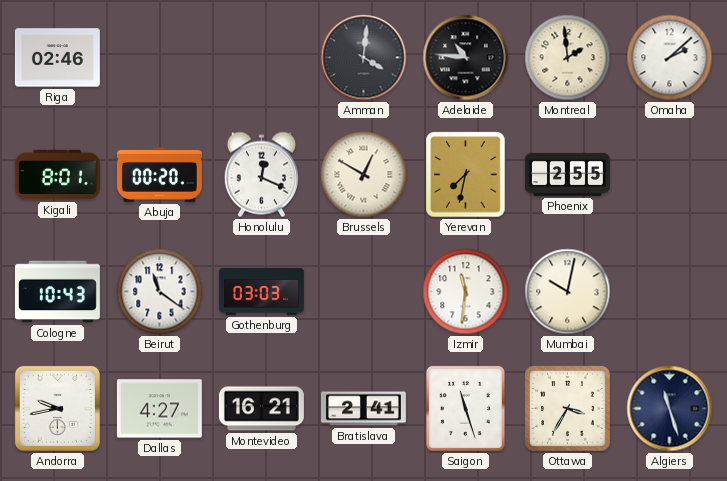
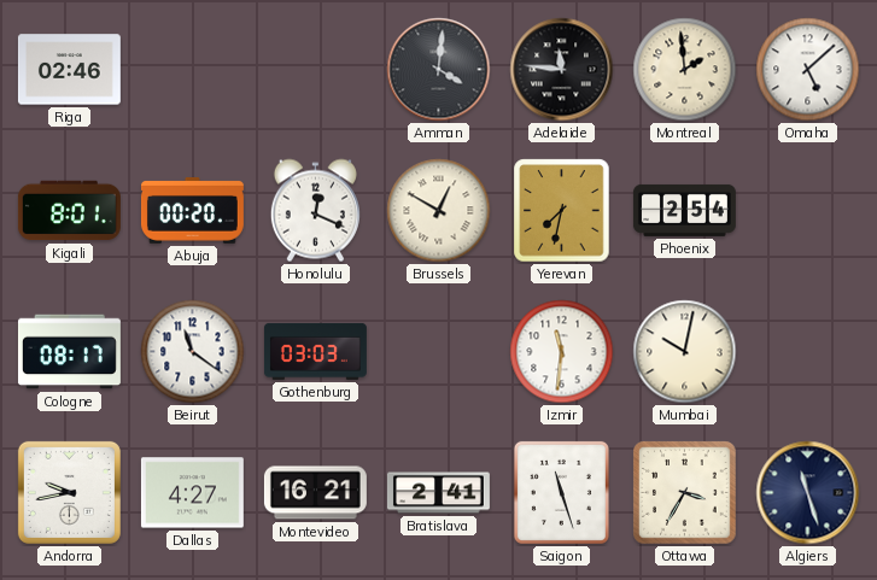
Adelaide: 10:46 -> 11:46
Omaha: 2:08 -> 5:08
Phoenix: 2:55 -> 2:54
Cologne: 10:43 -> 08:17
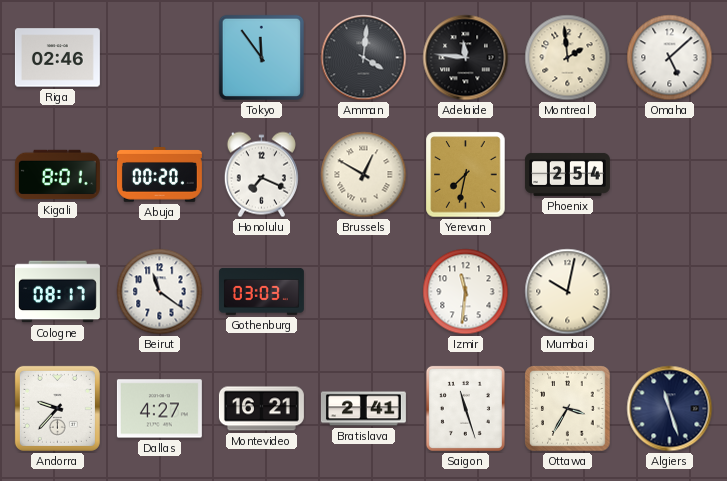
Tokyo: none -> 11:54
Honolulu: 12:19 -> 7:19
Andorra: 9:43 -> 9:37
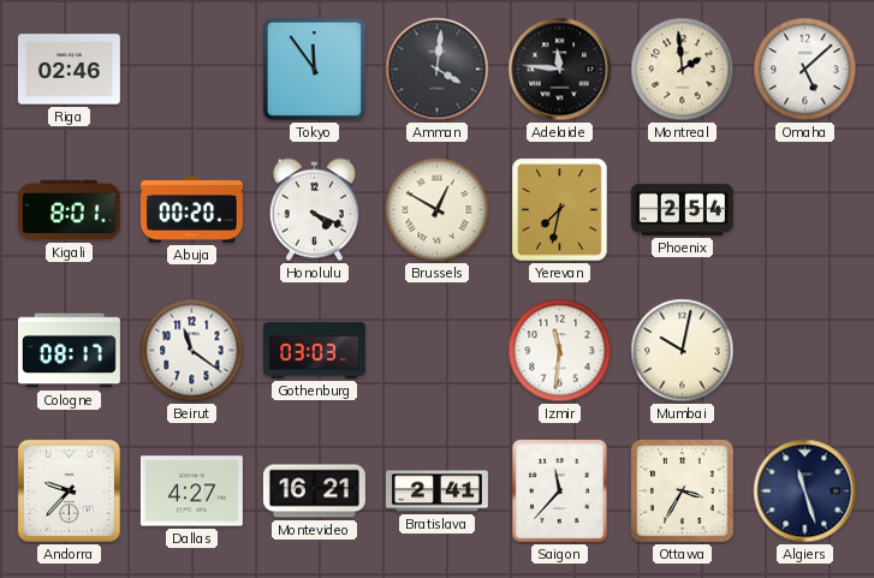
Honolulu: 7:19 -> 4:19
Saigon: 11:27 -> 11:37
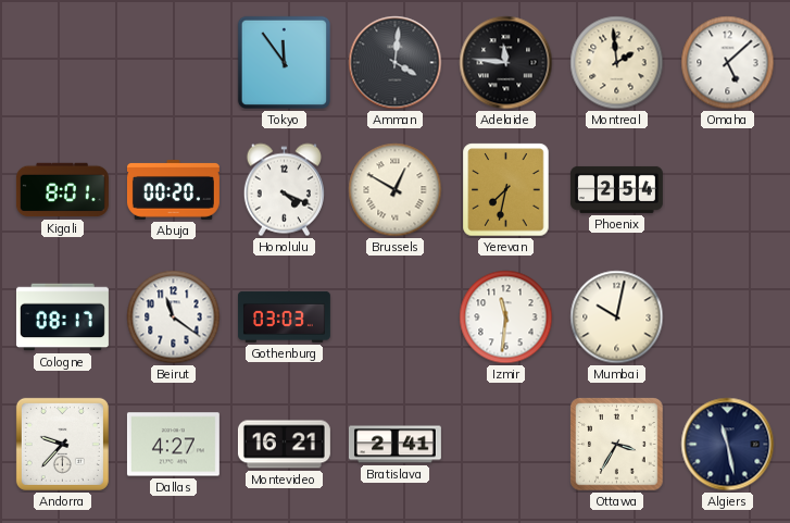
Riga: 02:46 -> none
Saigon: 11:37 -> none
Algiers: 11:27 -> 11:28
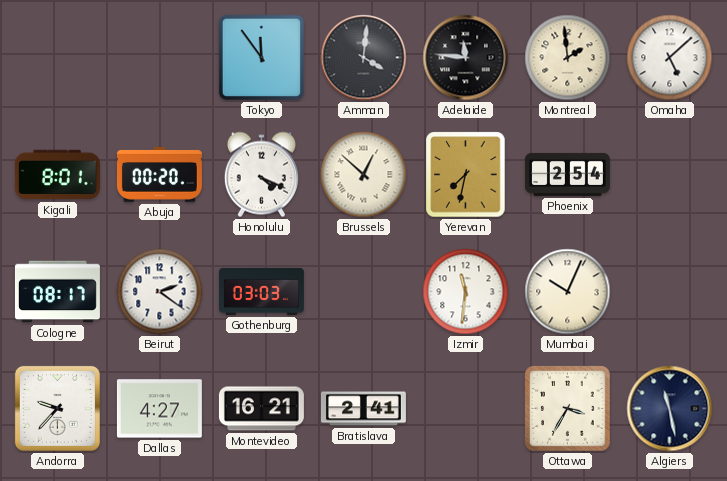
Brussels: 12:50 -> 12:52
Beirut: 11:21 -> 2:21
Mumbai: 10:02 -> 10:04
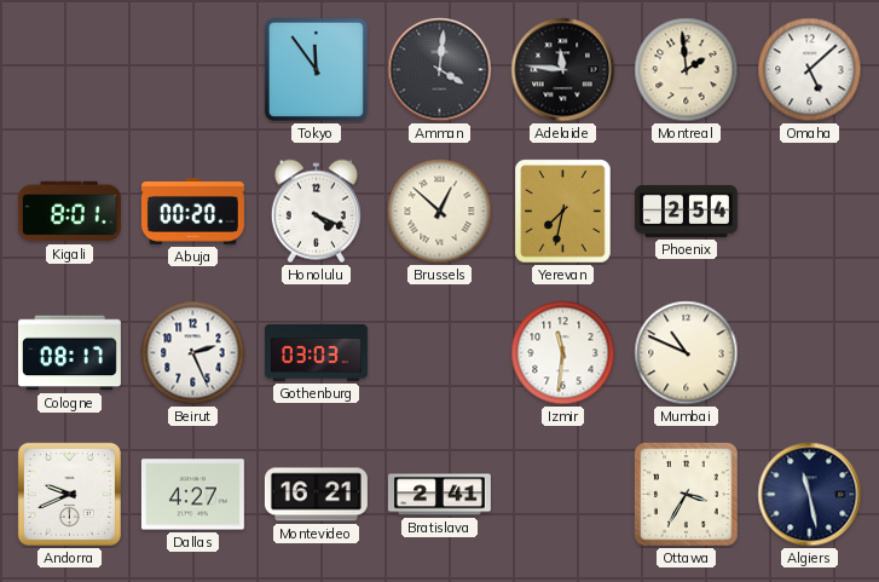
Beirut: 2:21 -> 2:26
Mumbai: 10:04 -> 10:49
Andorra: 9:37 -> 9:41
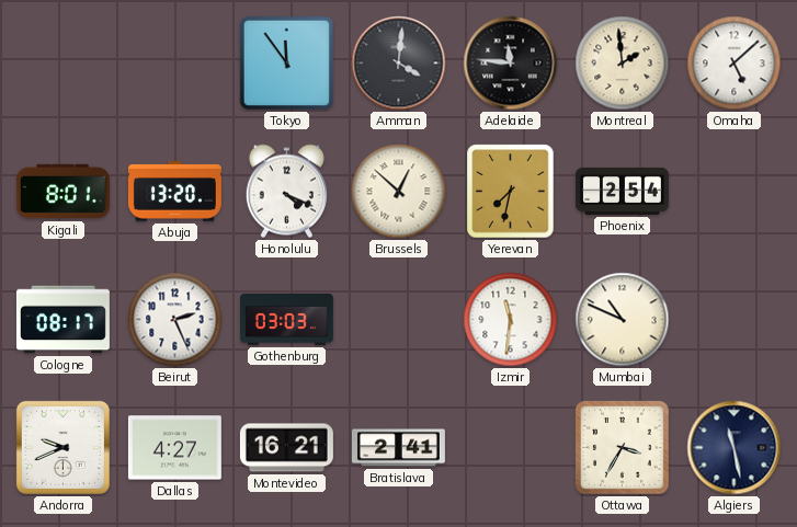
Abuja: 00:20 -> 13:20
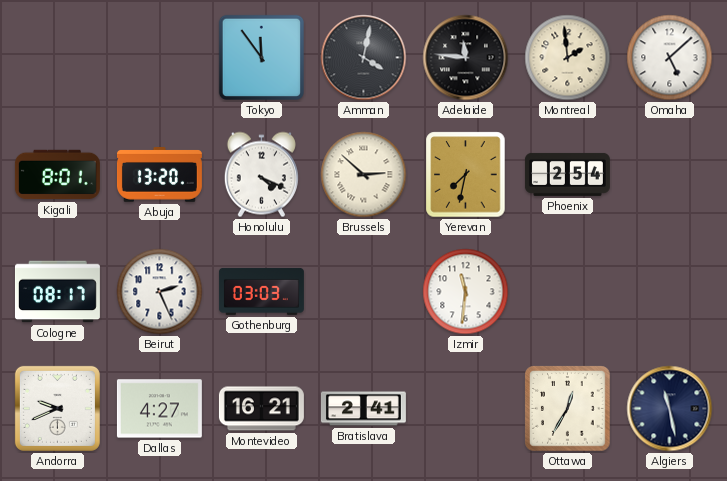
Amman: 4:01 -> 4:02
Brussels: 12:52 -> 2:52
Mumbai: 10:49 -> none
Ottawa: 3:35 -> 12:35
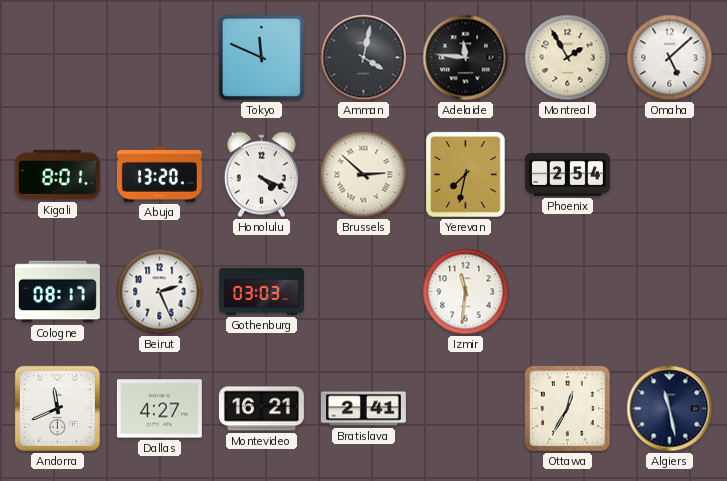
Tokyo: 11:54 -> 11:49
Montreal: 1:59 -> 1:55
Andorra: 9:41 -> 11:41
